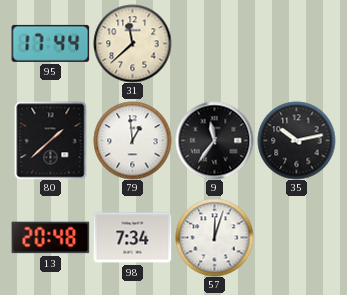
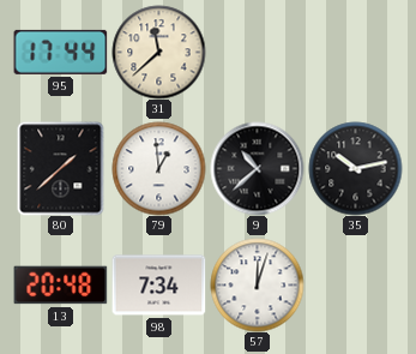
9: 11:36 -> 10:38
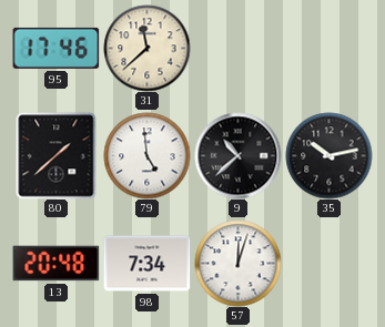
95: 17:44 -> 17:46
79: 12:59 -> 4:59
